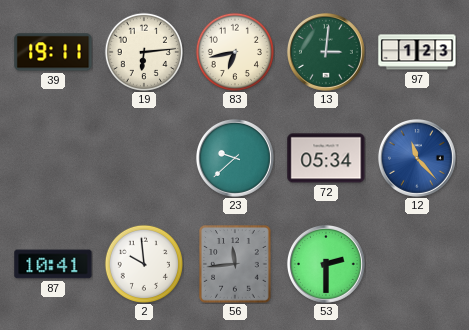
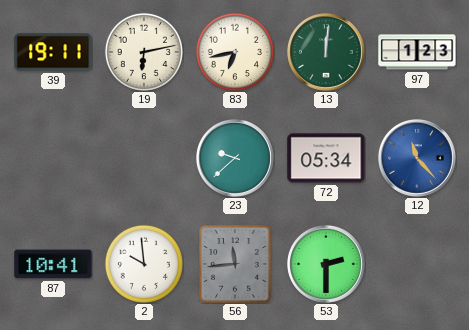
19: 6:14 -> 6:13
13: 3:01 -> 12:01
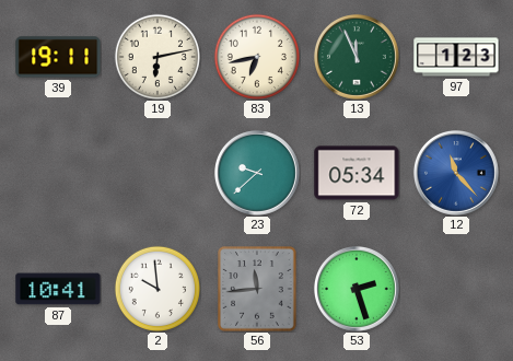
13: 12:01 -> 11:56
53: 2:30 -> 2:27
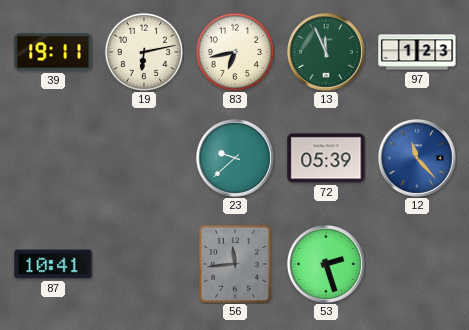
72: 05:34 -> 05:39
2: 9:59 -> none
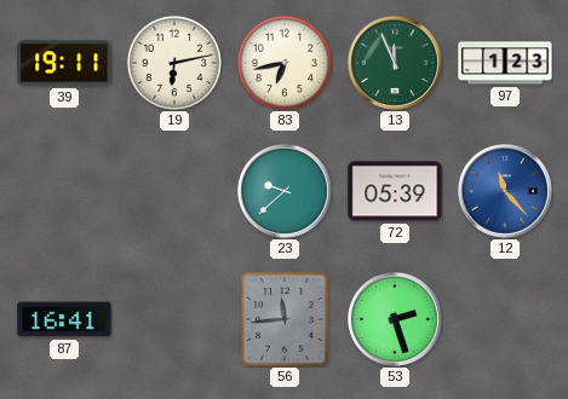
87: 10:41 -> 16:41
